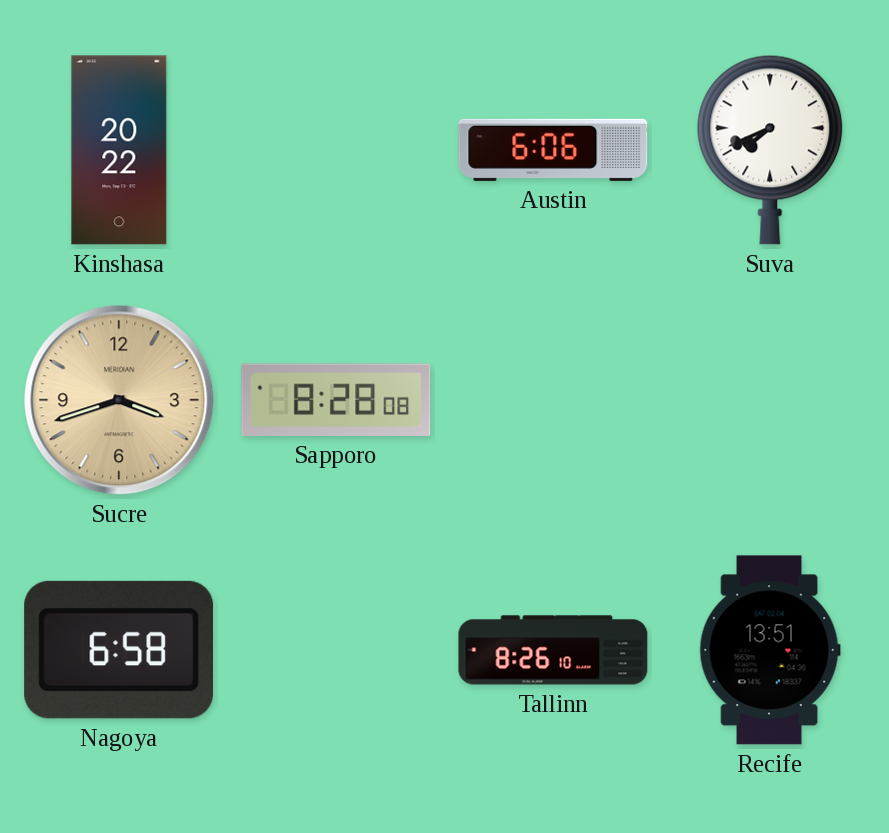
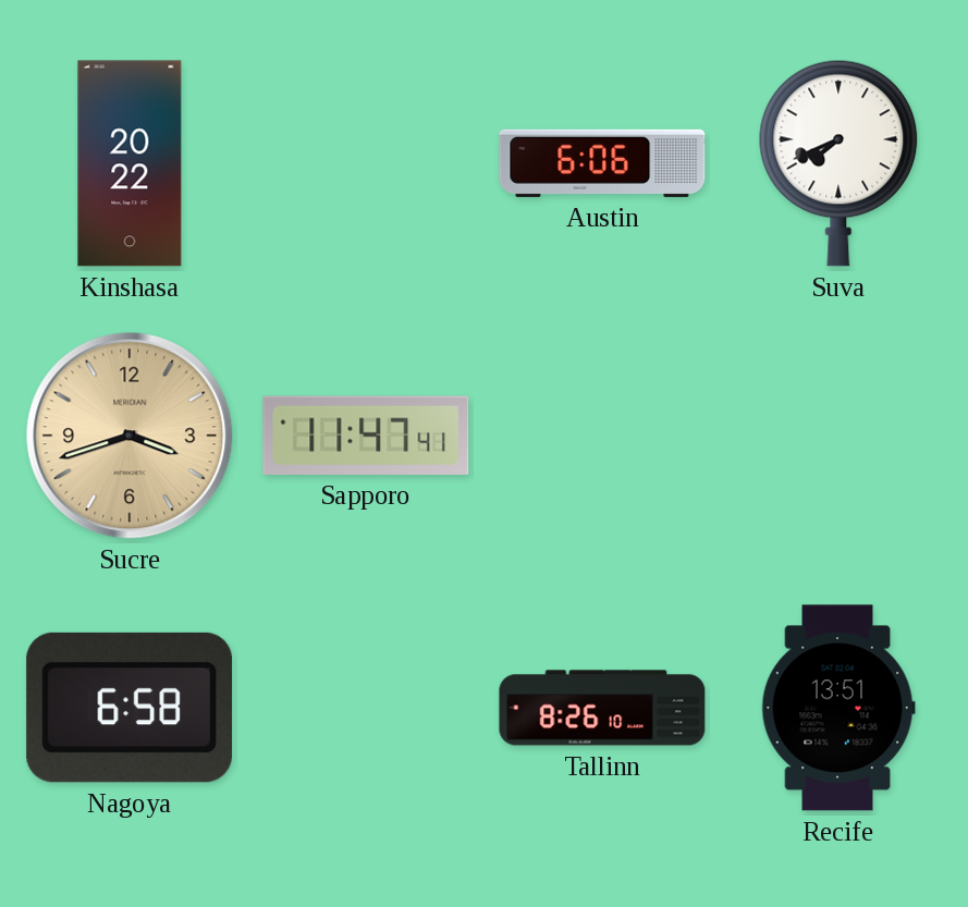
Sapporo: 8:28 -> 11:47
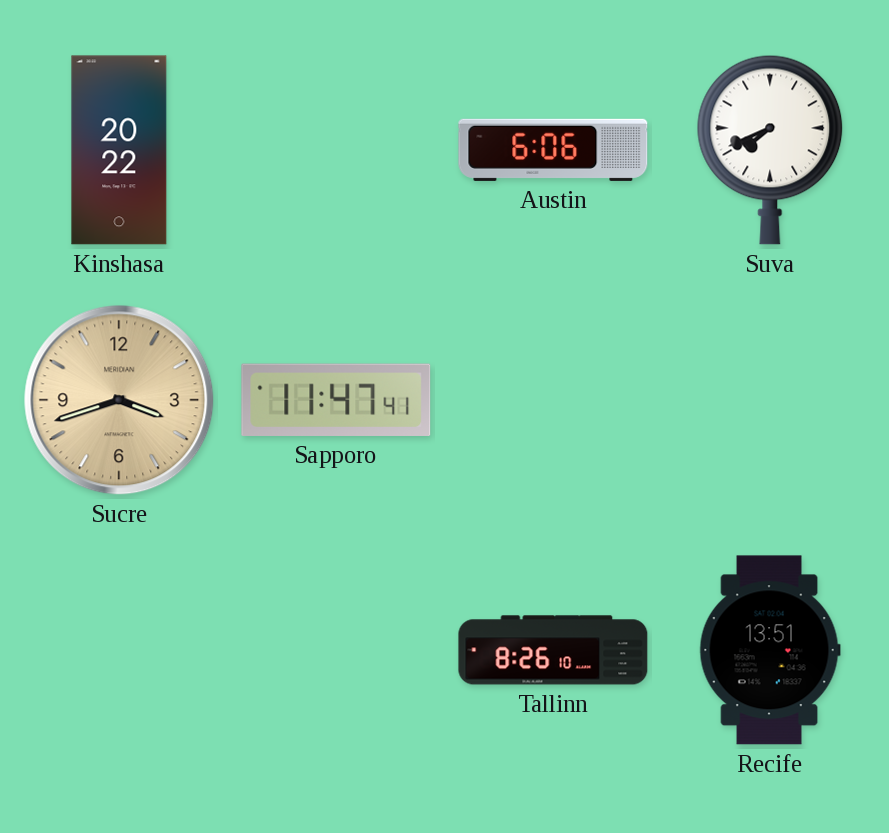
Nagoya: 6:58 -> none
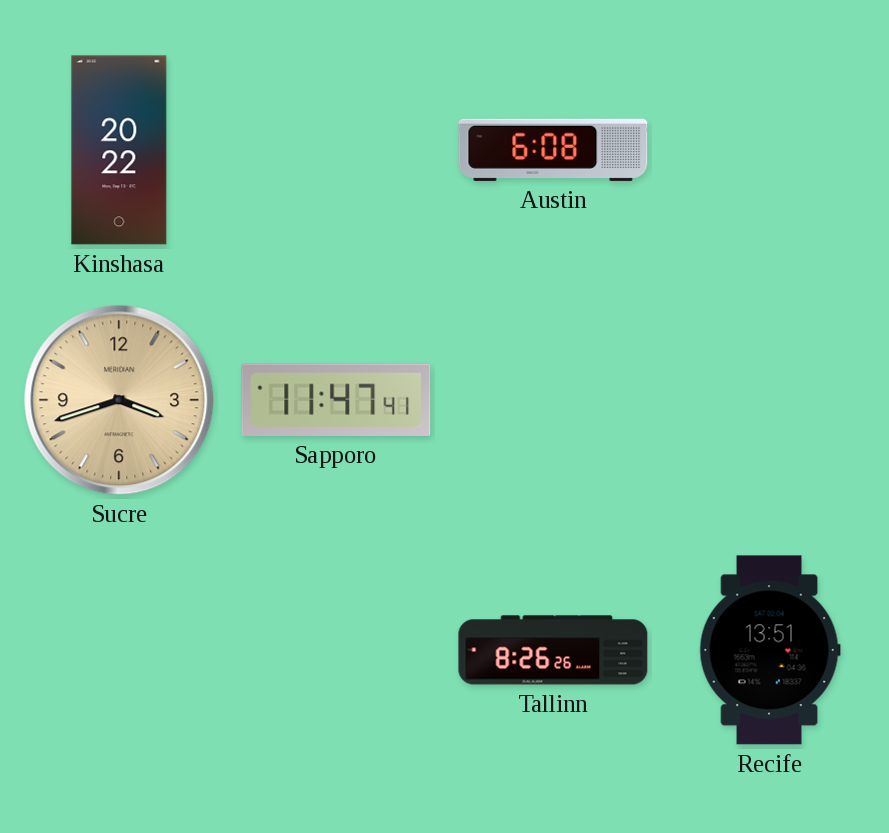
Austin: 6:06 -> 6:08
Suva: 7:41 -> none
Tallinn: 8:26:10 -> 8:26:26
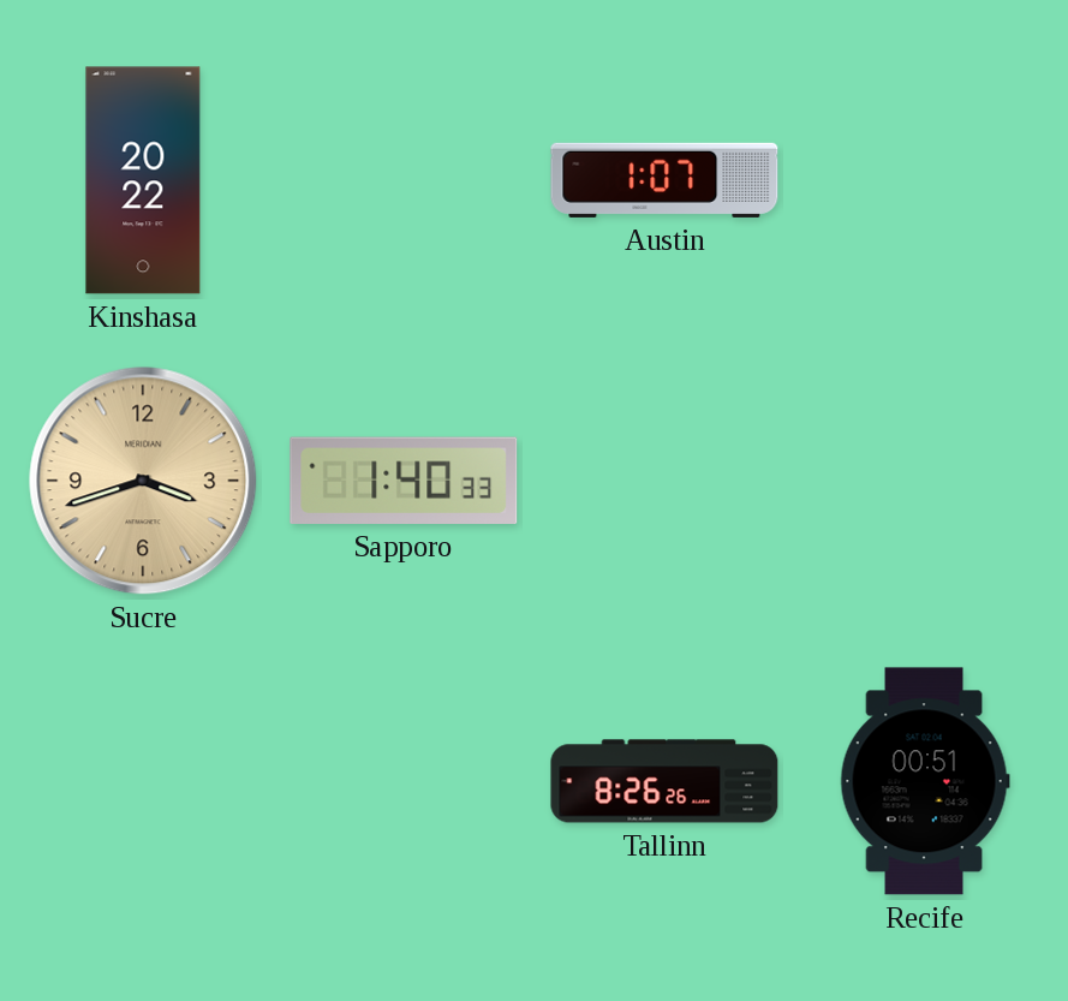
Austin: 6:08 -> 1:07
Sapporo: 11:47 -> 1:40
Recife: 13:51 -> 00:51
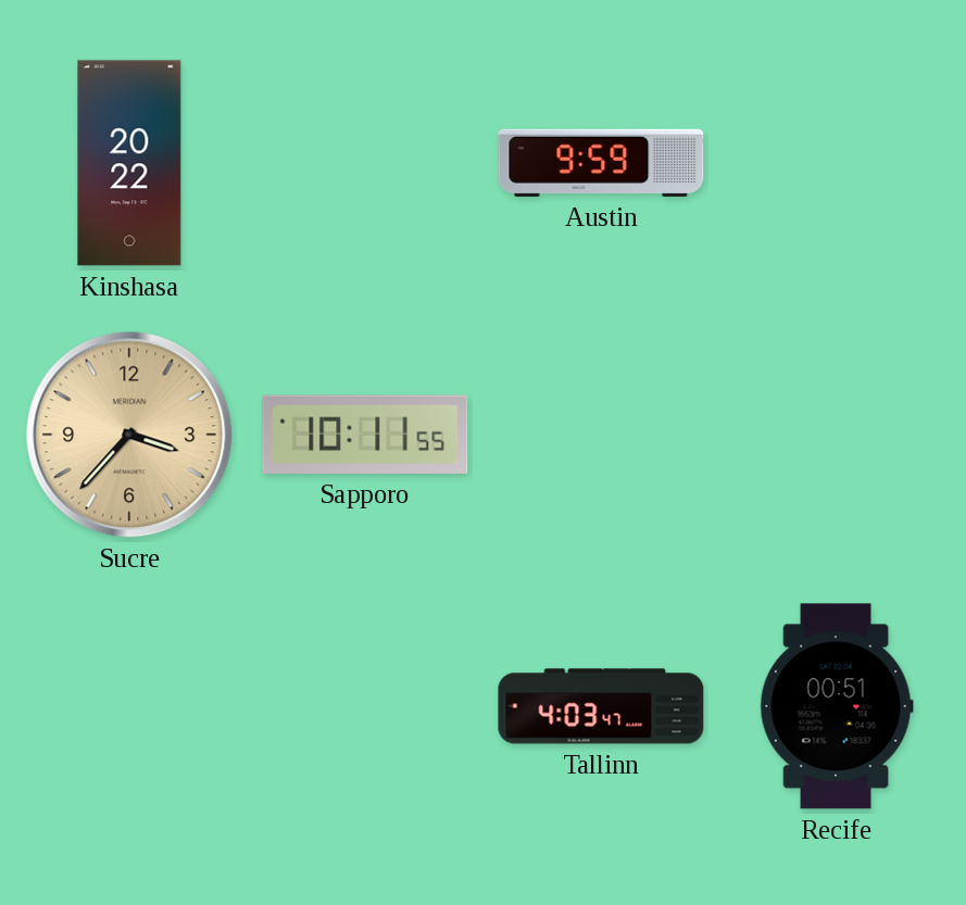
Austin: 1:07 -> 9:59
Sucre: 3:42 -> 3:37
Sapporo: 1:40 -> 10:11
Tallinn: 8:26 -> 4:03
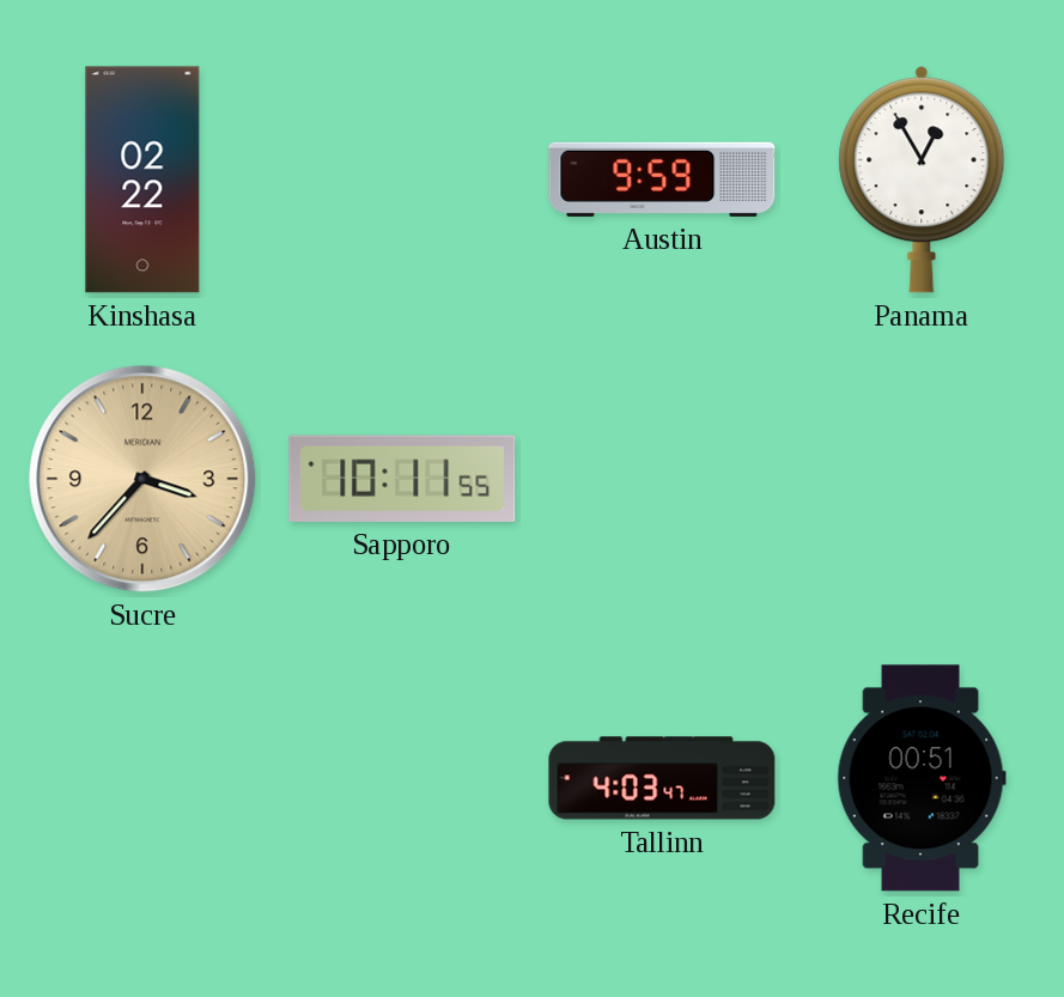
Kinshasa: 20:22 -> 02:22
Panama: none -> 12:55
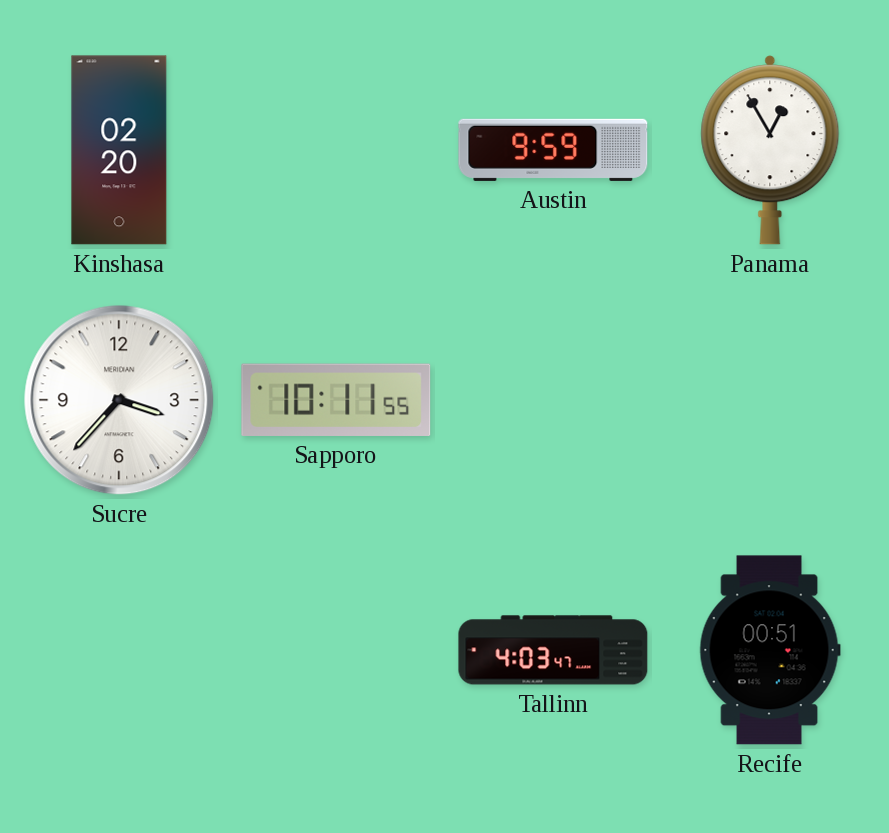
Kinshasa: 02:22 -> 02:20
Sucre dial: champagne -> white
